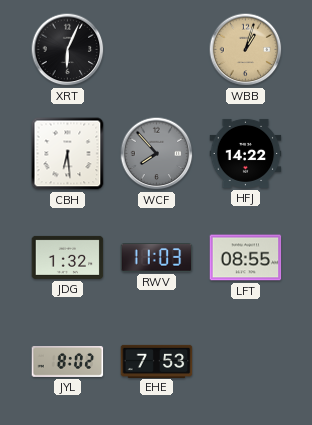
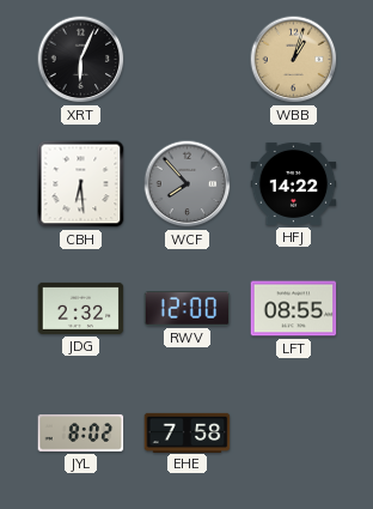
JDG: 1:32 -> 2:32
RWV: 11:03 -> 12:00
EHE: 7:53 -> 7:58
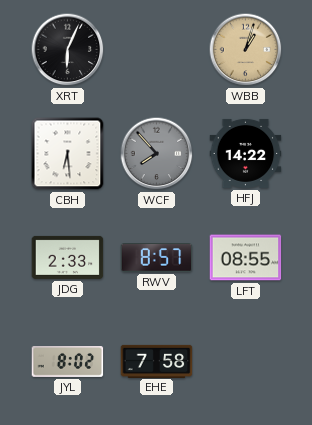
JDG: 2:32 -> 2:33
RWV: 12:00 -> 8:57
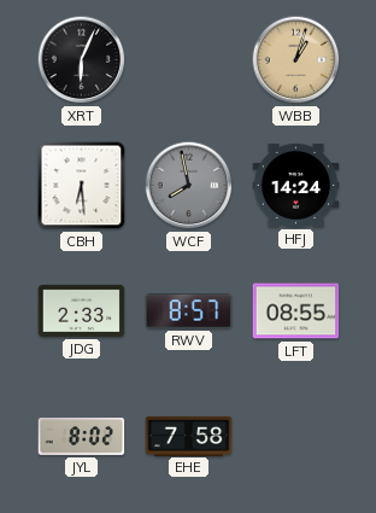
WCF: 7:53 -> 7:58
HFJ: 14:22 -> 14:24
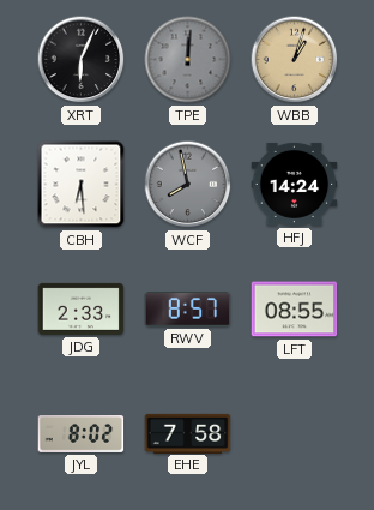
TPE: none -> 12:01
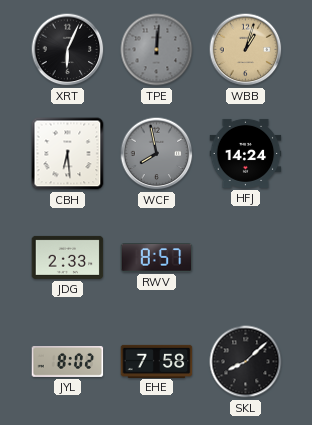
LFT: 08:55 -> none
SKL: none -> 8:08
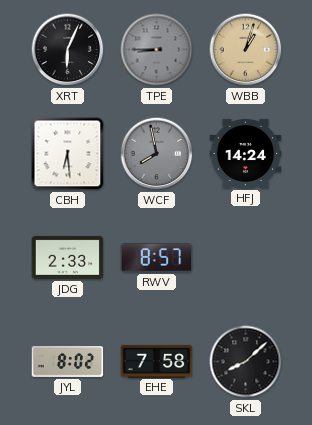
TPE: 12:01 -> 8:45
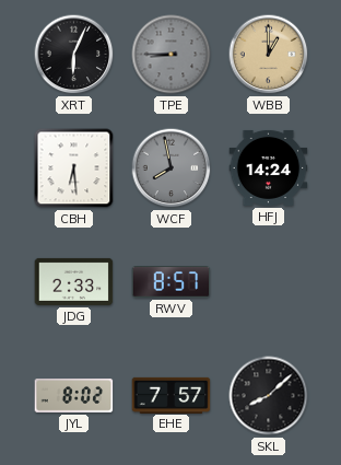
WBB: 1:03 -> 1:00
EHE: 7:58 -> 7:57
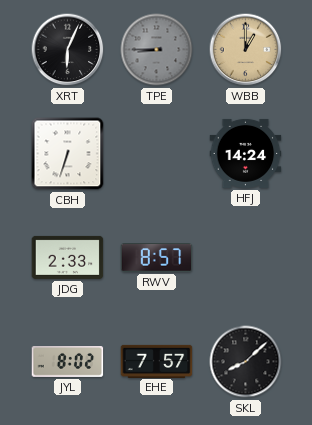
CBH: 6:29 -> 6:33
WCF: 7:58 -> none
